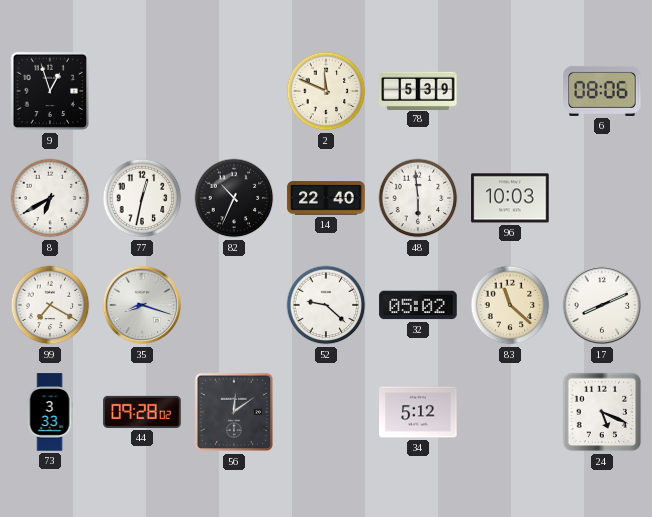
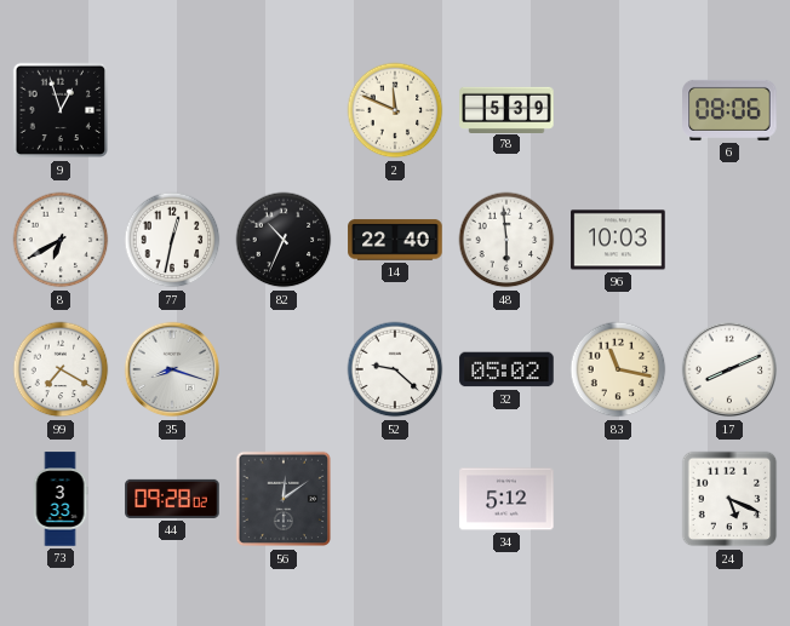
83: 11:22 -> 11:17
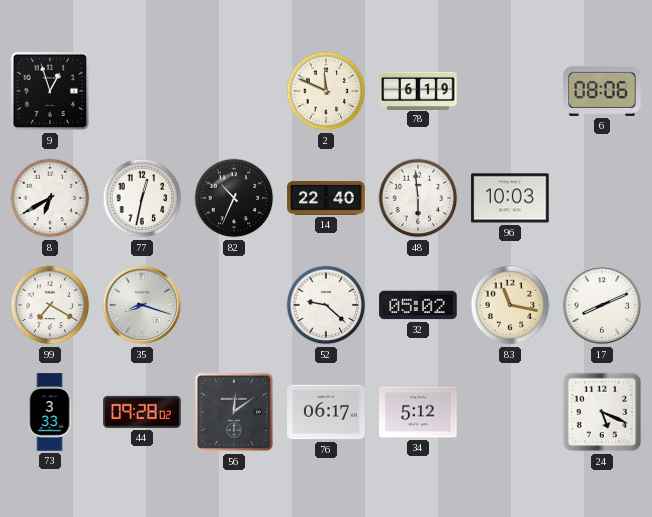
78: 5:39 -> 6:19
76: none -> 06:17
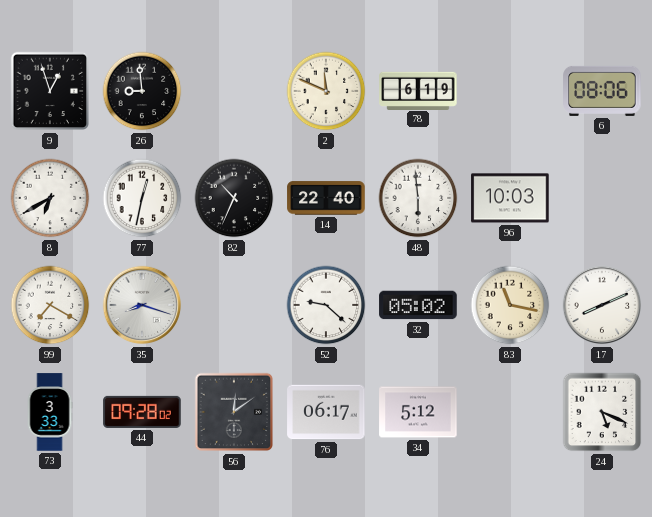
26: none -> 8:59
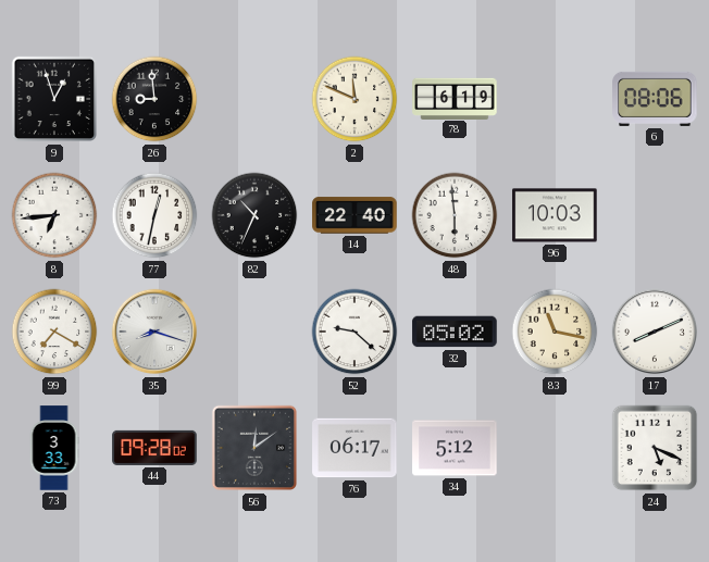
8: 6:40 -> 6:44
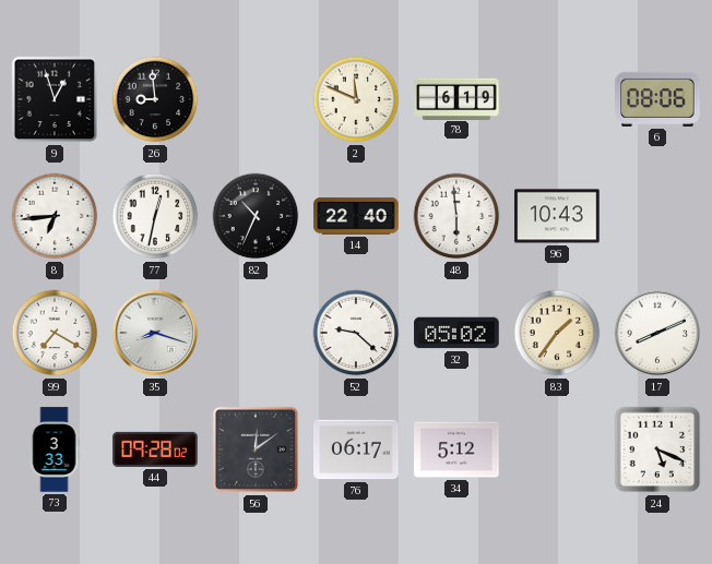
96: 10:03 -> 10:43
83: 11:17 -> 1:36
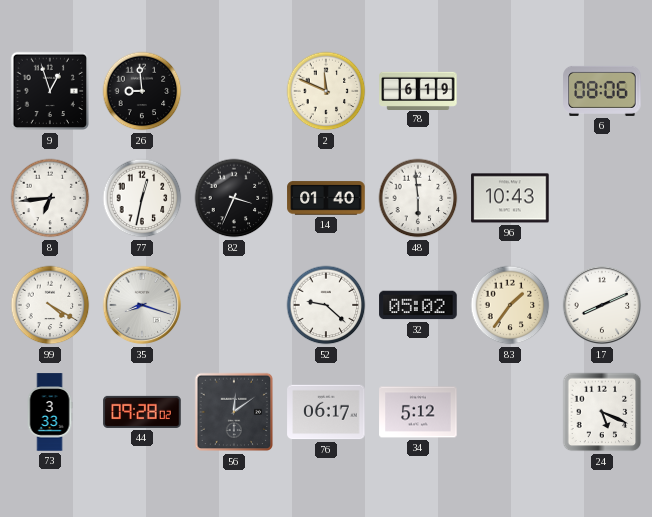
82: 10:34 -> 3:34
14: 22:40 -> 01:40
99: 7:20 -> 4:20
